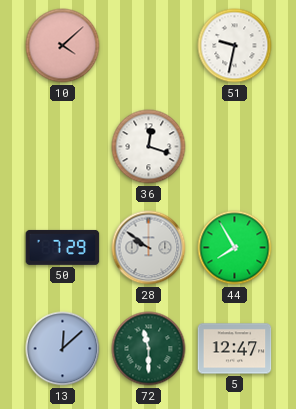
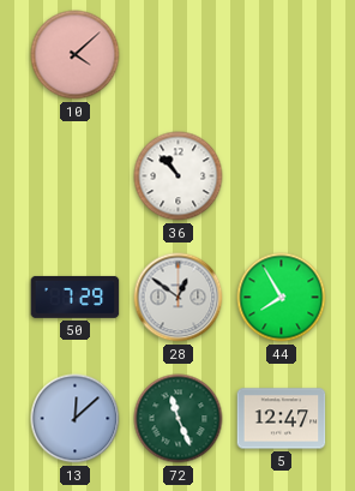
51: 9:32 -> none
36: 12:18 -> 10:53
28: 9:51 -> 12:51
72: 11:30 -> 11:26
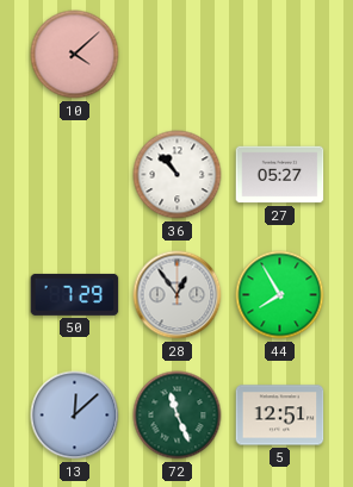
27: none -> 05:27
28: 12:51 -> 12:54
5: 12:47 -> 12:51
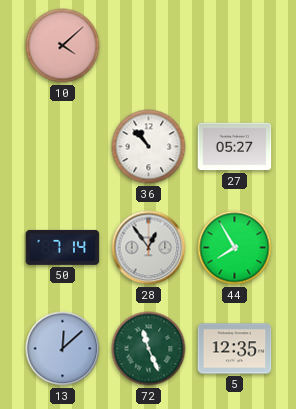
50: 7:29 -> 7:14
5: 12:51 -> 12:35
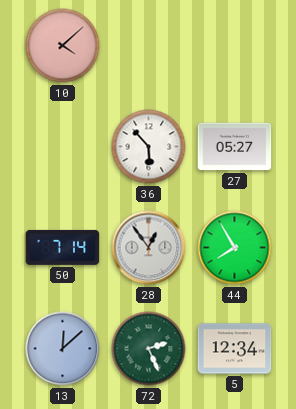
36: 10:53 -> 5:53
72: 11:26 -> 2:26
5: 12:35 -> 12:34
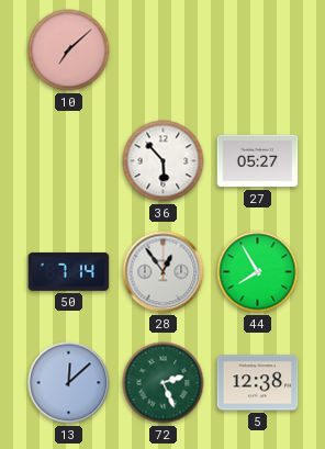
10: 4:08 -> 7:08
5: 12:34 -> 12:38
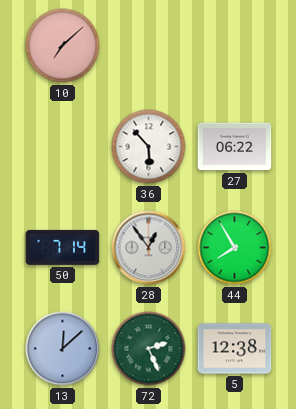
27: 05:27 -> 06:22
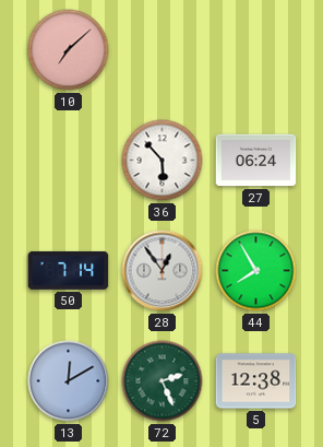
27: 06:22 -> 06:24
13: 12:08 -> 12:10
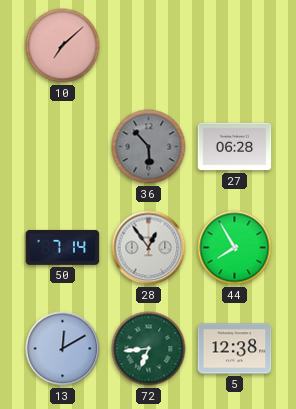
36 dial: white -> grey
27: 06:24 -> 06:28
72: 2:26 -> 6:44
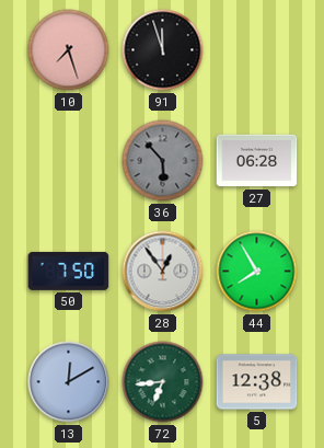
10: 7:08 -> 7:27
91: none -> 11:57
50: 7:14 -> 7:50
